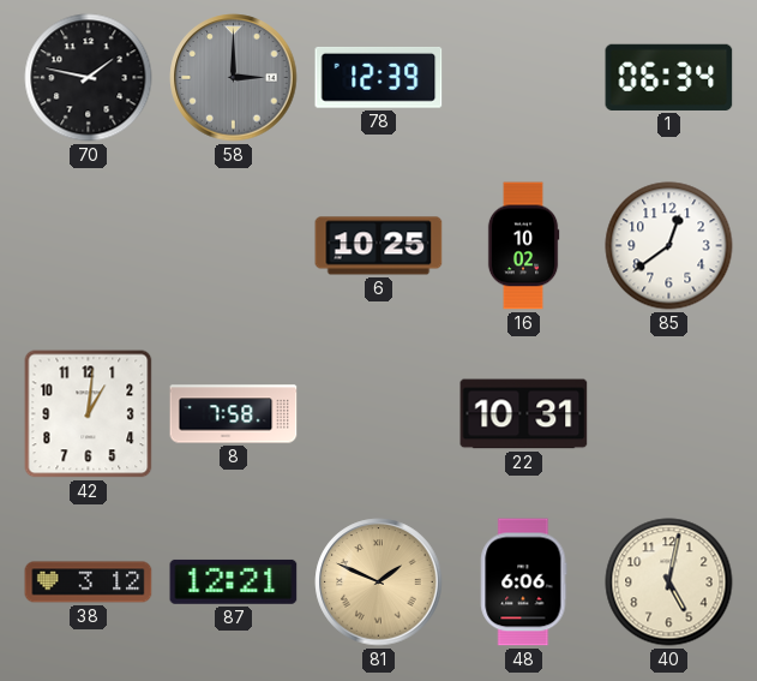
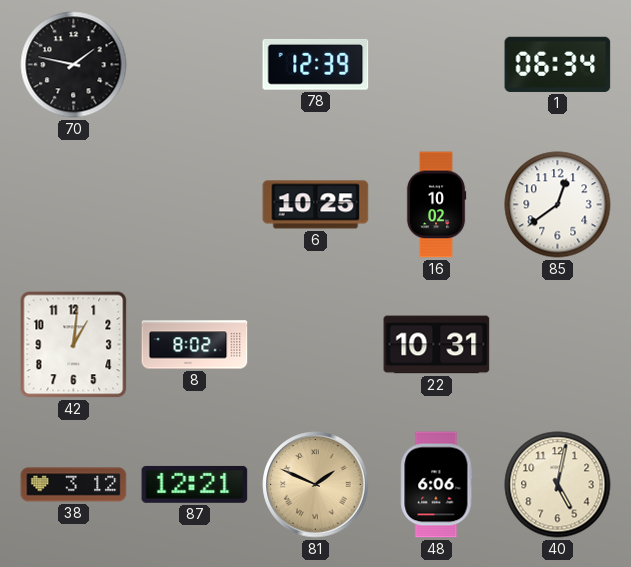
58: 3:00 -> none
8: 7:58 -> 8:02
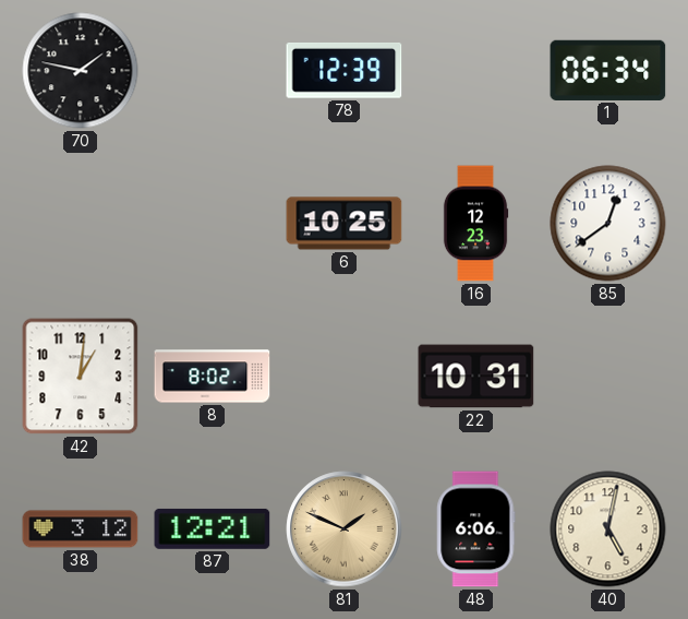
16: 10:02 -> 12:23
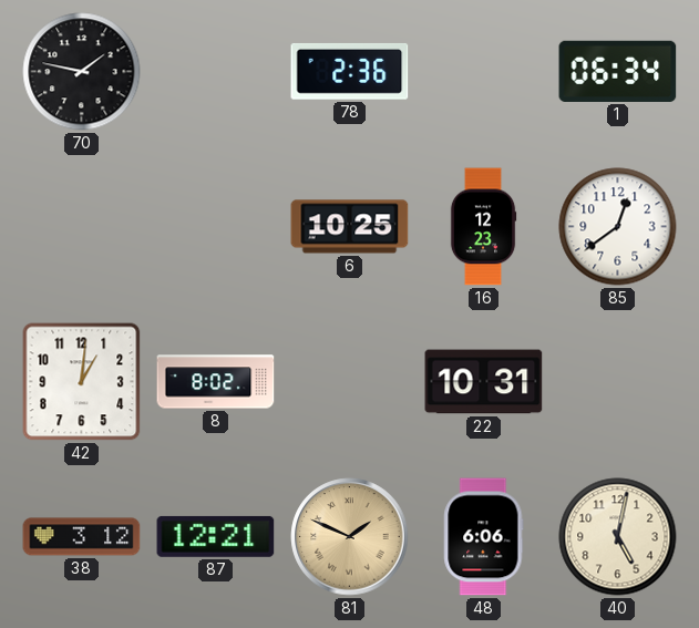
78: 12:39 -> 2:36
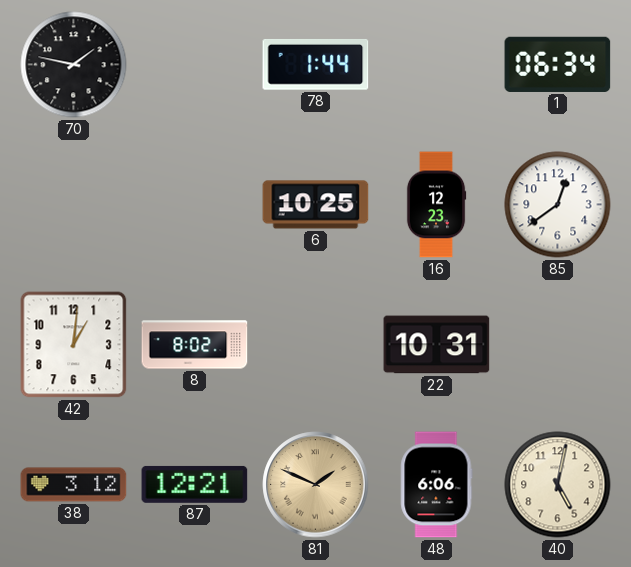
78: 2:36 -> 1:44
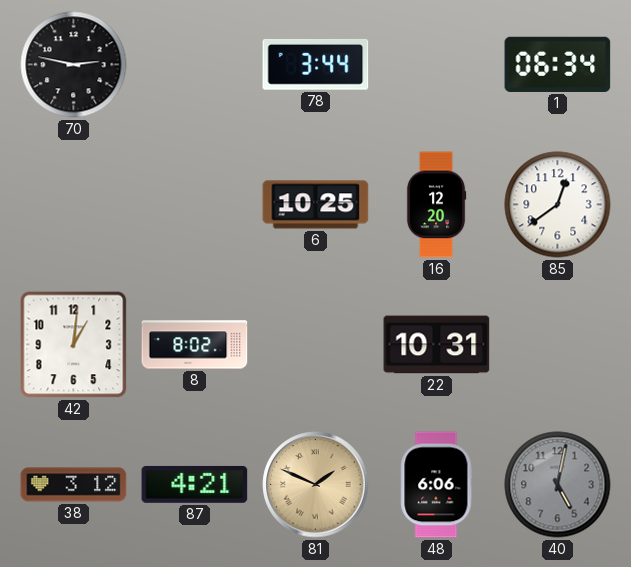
70: 1:47 -> 2:47
78: 1:44 -> 3:44
16: 12:23 -> 12:20
87: 12:21 -> 4:21
40 dial: cream -> grey
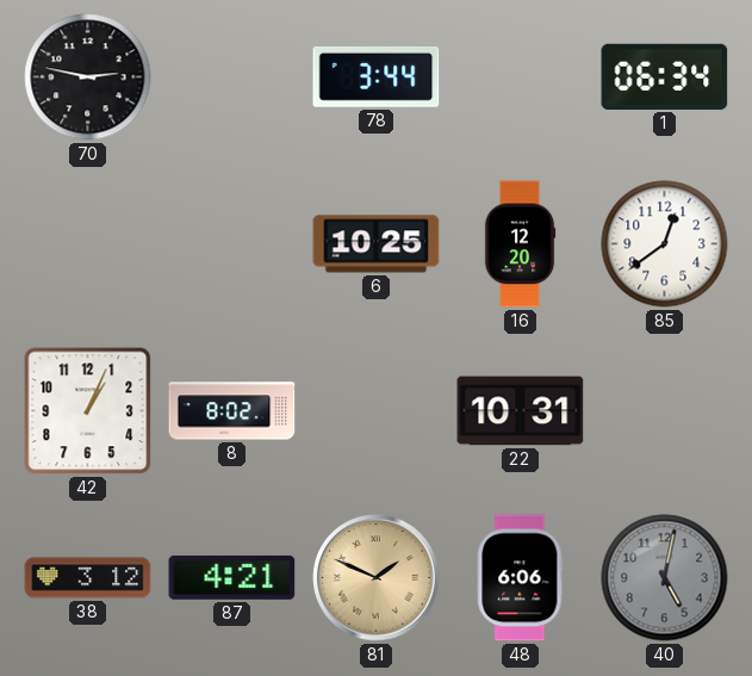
42: 1:01 -> 1:04
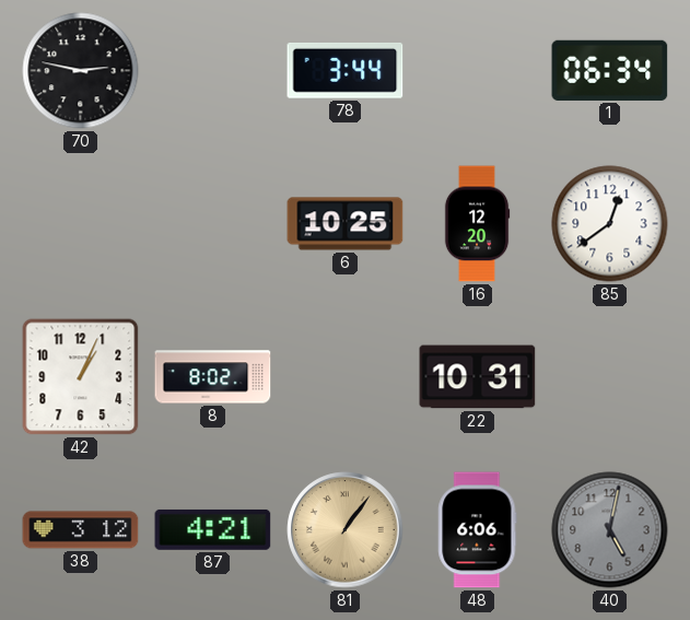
81: 1:49 -> 1:06
